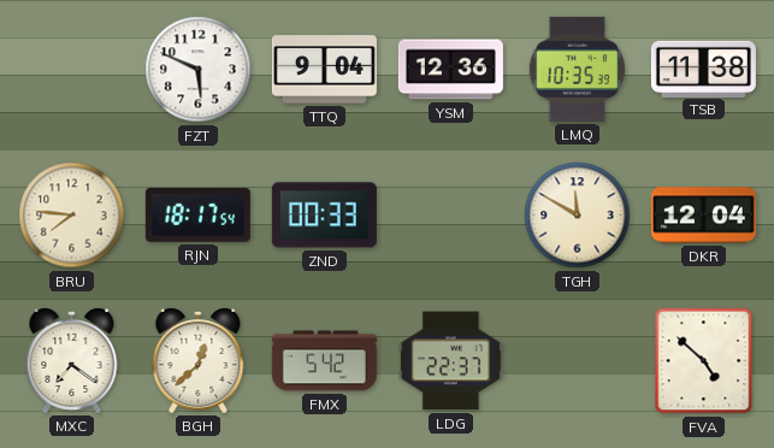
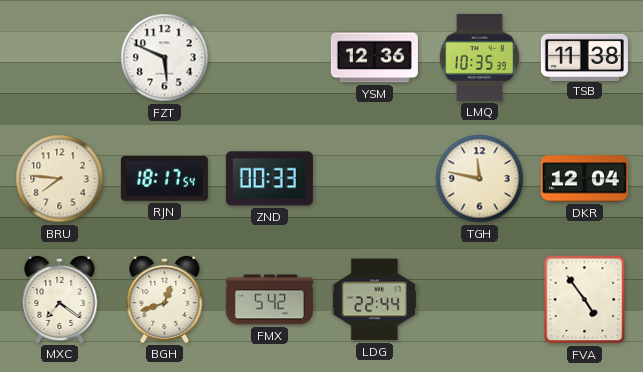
TTQ: 9:04 -> none
TGH: 11:50 -> 11:47
BGH: 12:38 -> 12:42
LDG: 22:37 -> 22:44
FVA: 4:52 -> 4:54
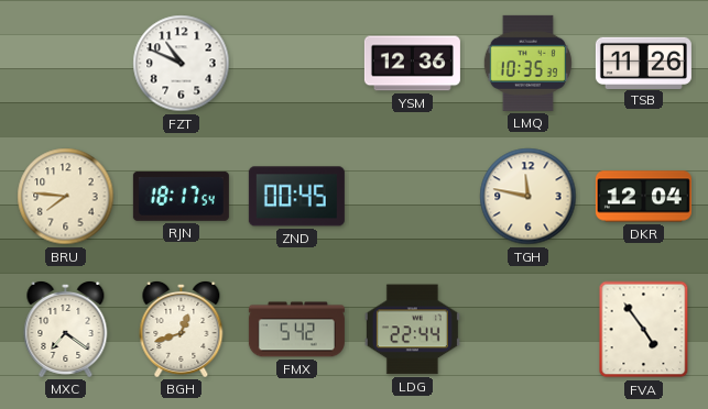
FZT: 5:49 -> 10:49
TSB: 11:38 -> 11:26
ZND: 00:33 -> 00:45
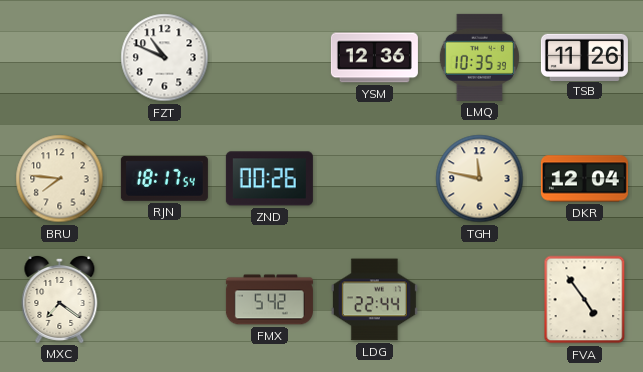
ZND: 00:45 -> 00:26
BGH: 12:42 -> none
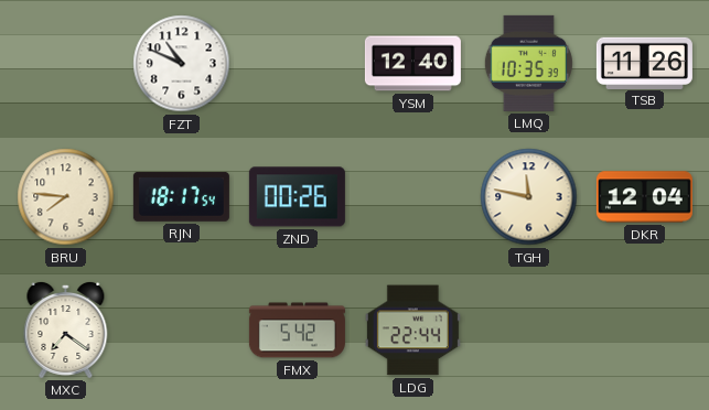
YSM: 12:36 -> 12:40
FVA: 4:54 -> none
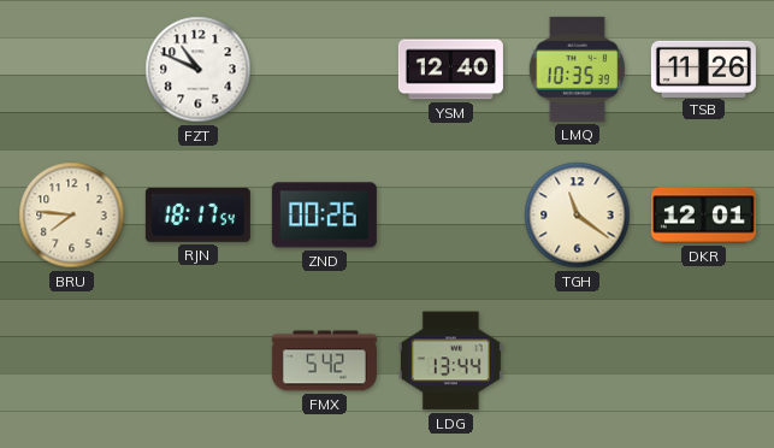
TGH: 11:47 -> 11:21
DKR: 12:04 -> 12:01
MXC: 7:21 -> none
LDG: 22:44 -> 13:44
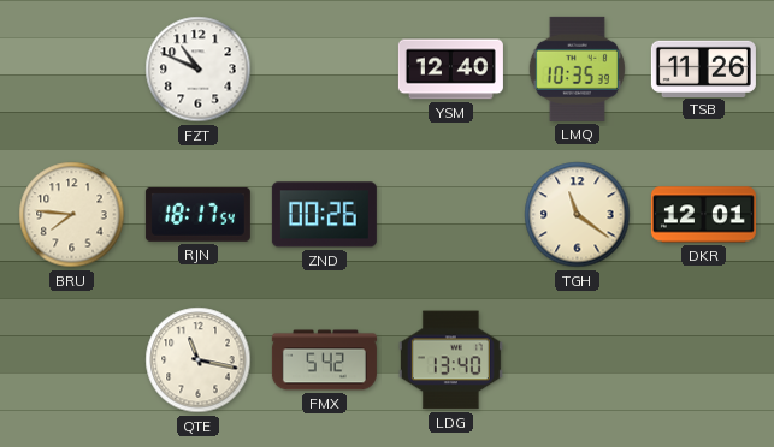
QTE: none -> 11:17
LDG: 13:44 -> 13:40
